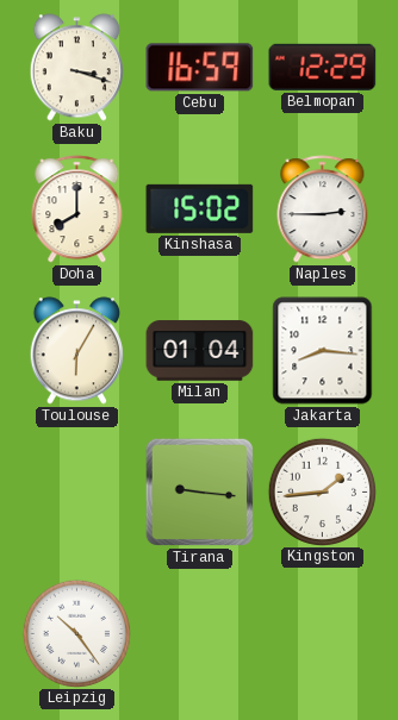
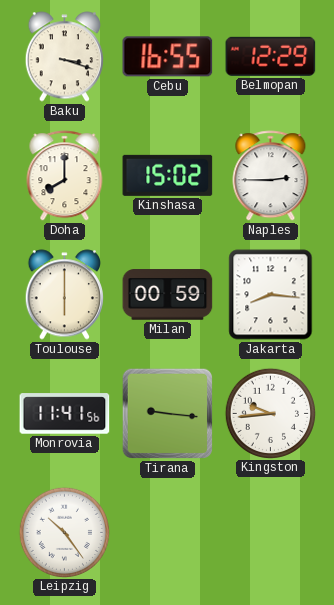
Cebu: 16:59 -> 16:55
Toulouse: 6:05 -> 6:00
Milan: 01:04 -> 00:59
Monrovia: none -> 11:41
Kingston: 1:44 -> 9:44
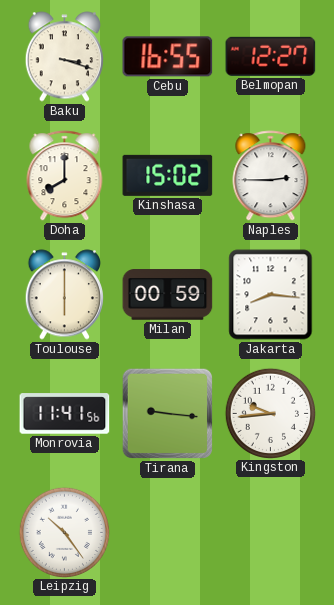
Belmopan: 12:29 -> 12:27
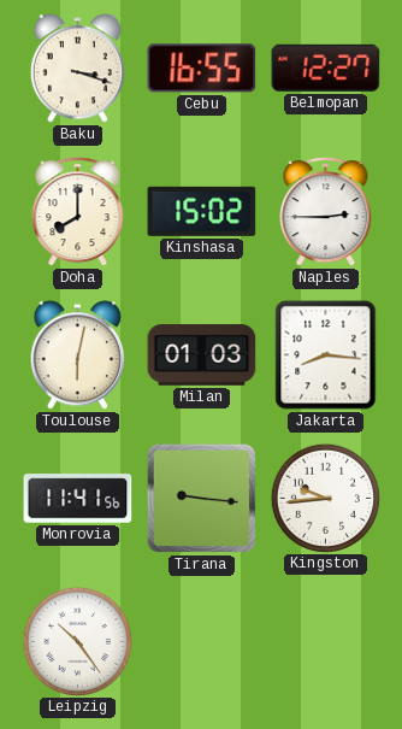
Toulouse: 6:00 -> 6:02
Milan: 00:59 -> 01:03
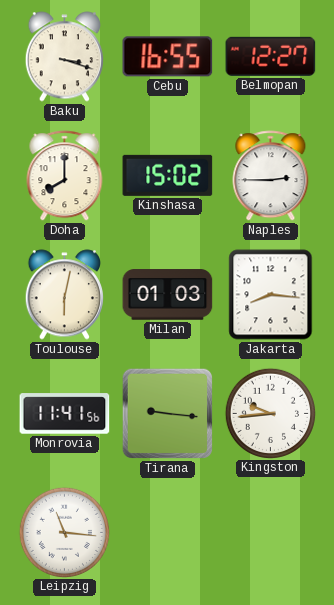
Leipzig: 10:24 -> 11:16
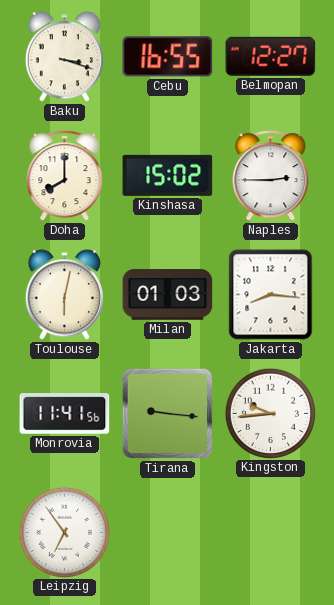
Leipzig: 11:16 -> 6:54
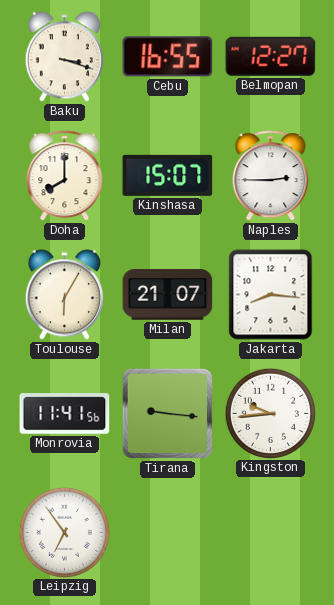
Kinshasa: 15:02 -> 15:07
Toulouse: 6:02 -> 6:05
Milan: 01:03 -> 21:07
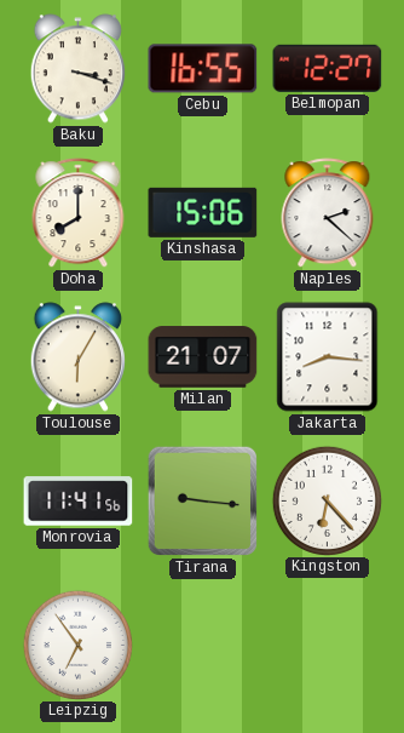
Kinshasa: 15:07 -> 15:06
Naples: 2:45 -> 2:22
Kingston: 9:44 -> 6:23
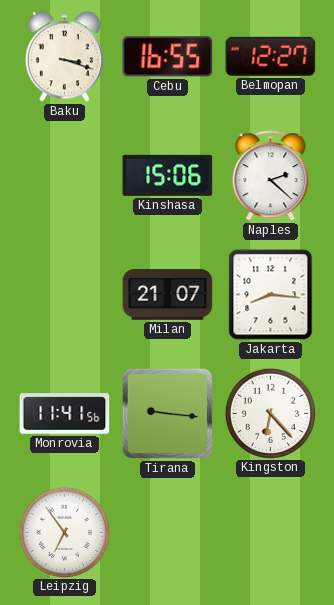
Doha: 8:00 -> none
Toulouse: 6:05 -> none
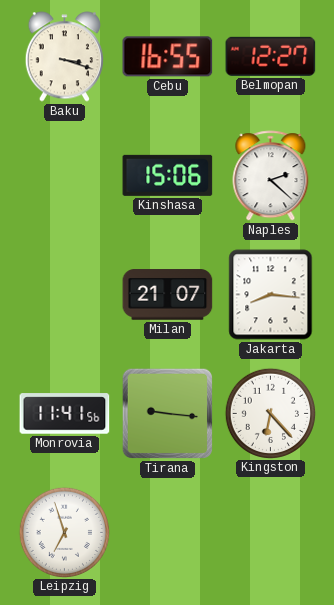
Leipzig: 6:54 -> 6:57
